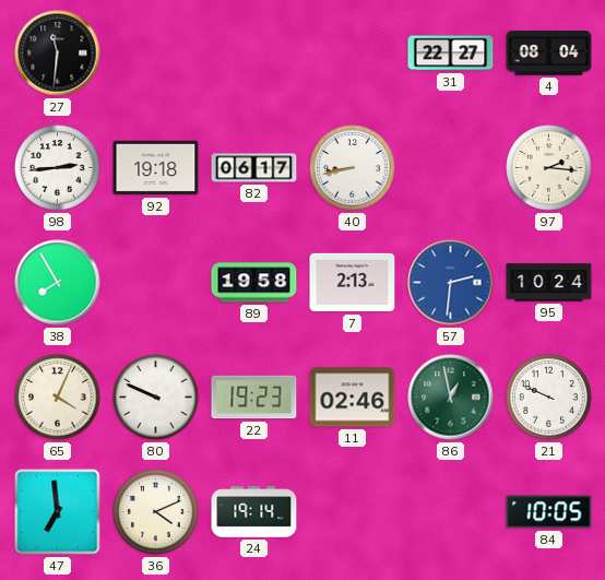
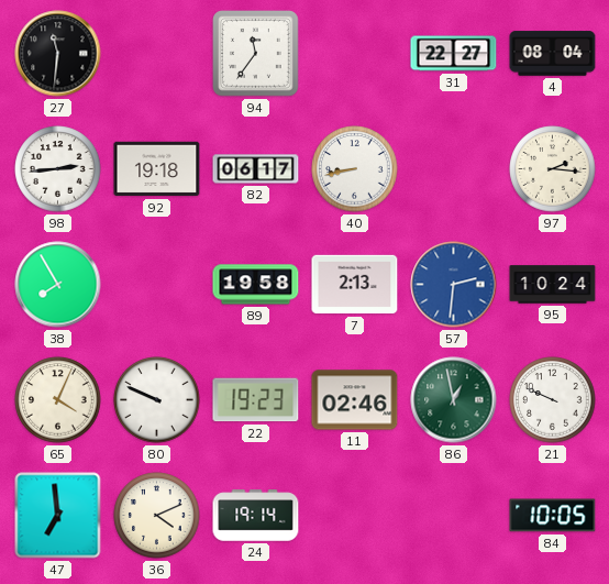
94: none -> 11:36
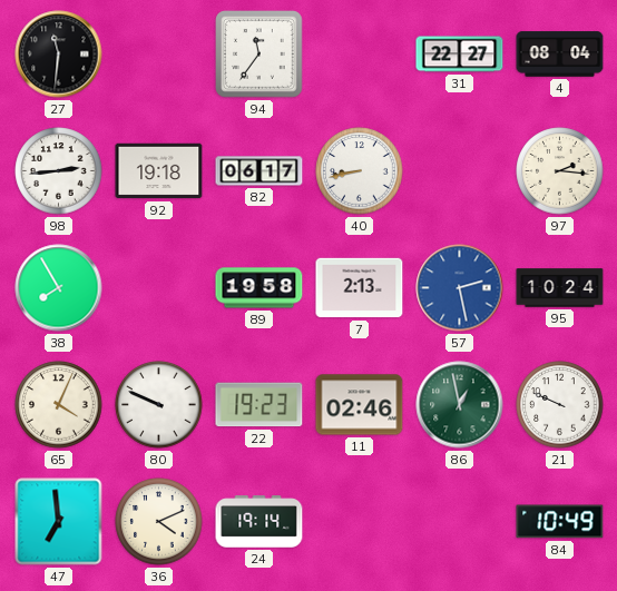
57: 2:31 -> 2:28
84: 10:05 -> 10:49
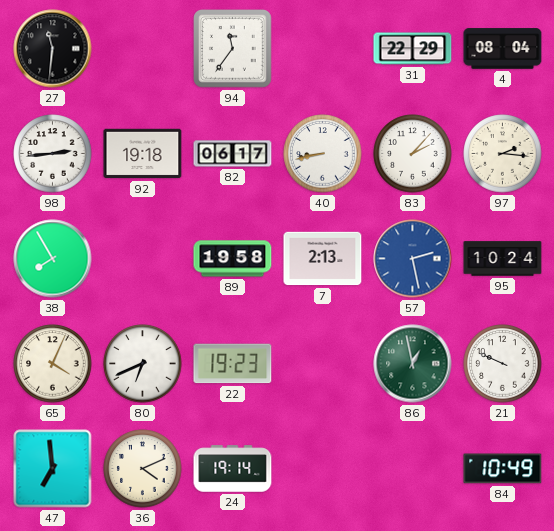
31: 22:27 -> 22:29
83: none -> 2:07
80: 9:49 -> 6:41
11: 02:46 -> none
